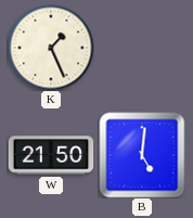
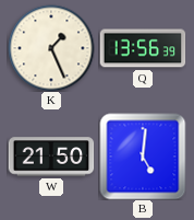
Q: none -> 13:56
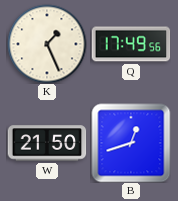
Q: 13:56 -> 17:49
B: 5:01 -> 12:42
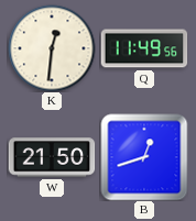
K: 1:26 -> 12:31
Q: 17:49 -> 11:49
